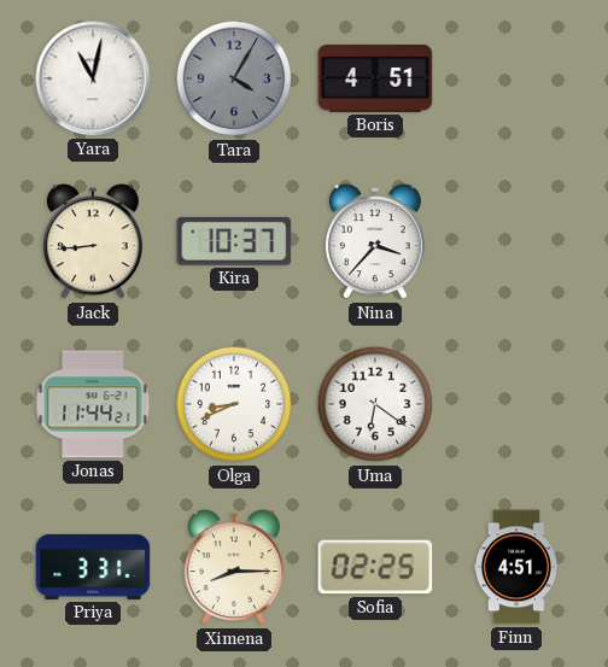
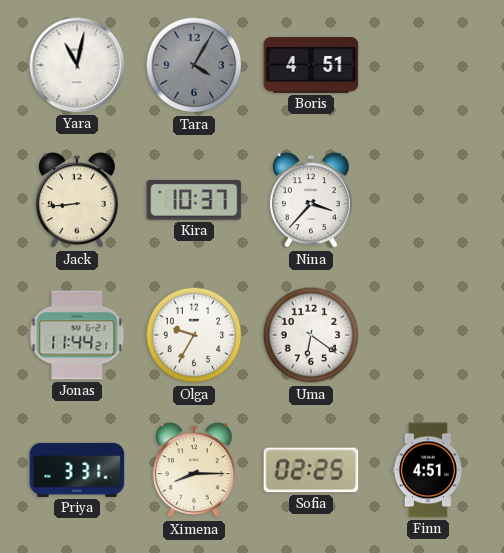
Olga: 8:41 -> 9:35
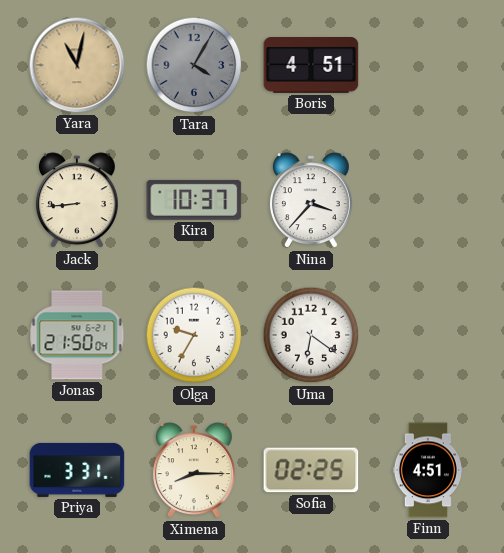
Yara dial: white -> champagne
Jonas: 11:44 -> 21:50
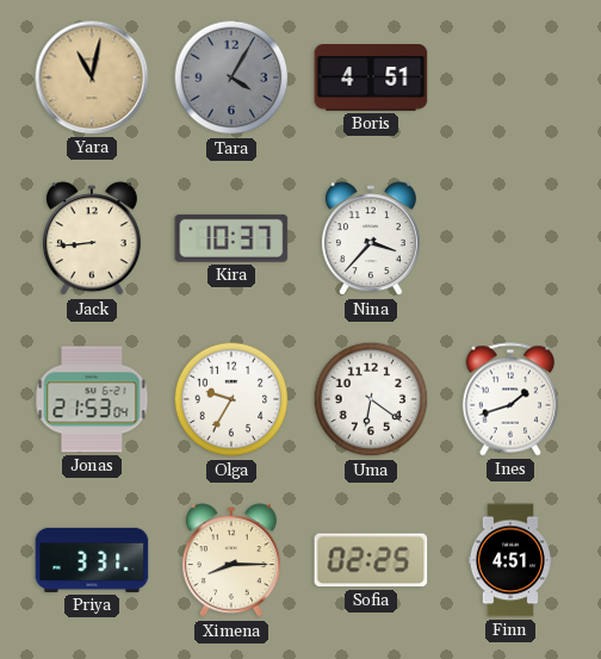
Jonas: 21:50 -> 21:53
Ines: none -> 1:42
